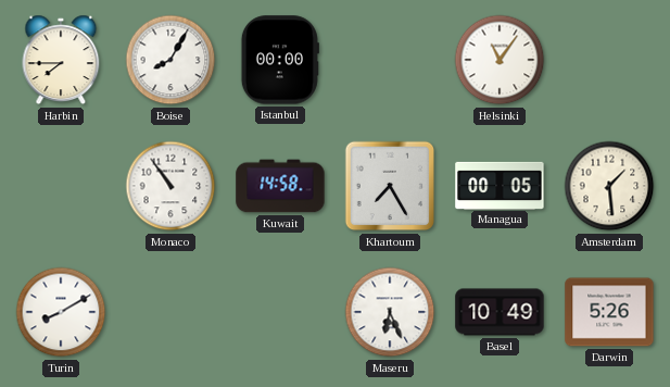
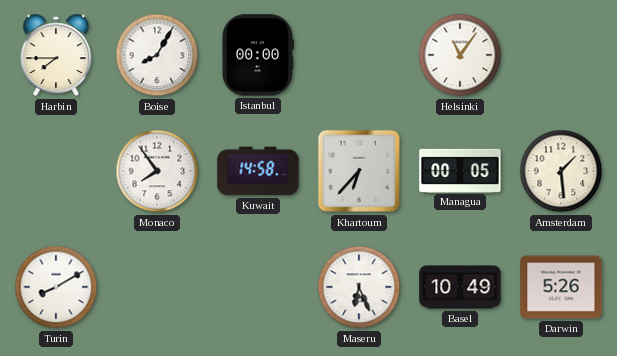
Monaco: 10:54 -> 7:54
Khartoum: 7:25 -> 6:37
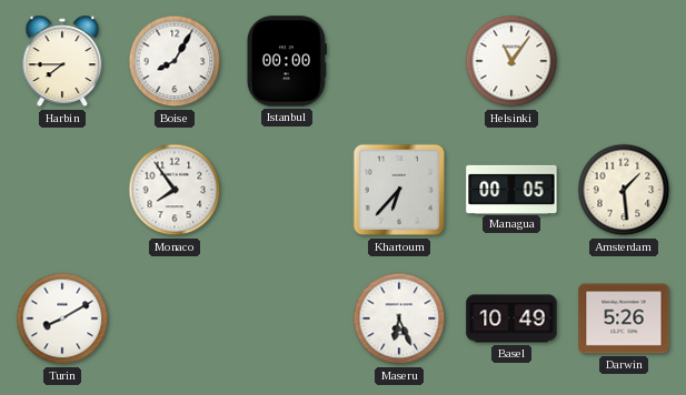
Kuwait: 14:58 -> none
